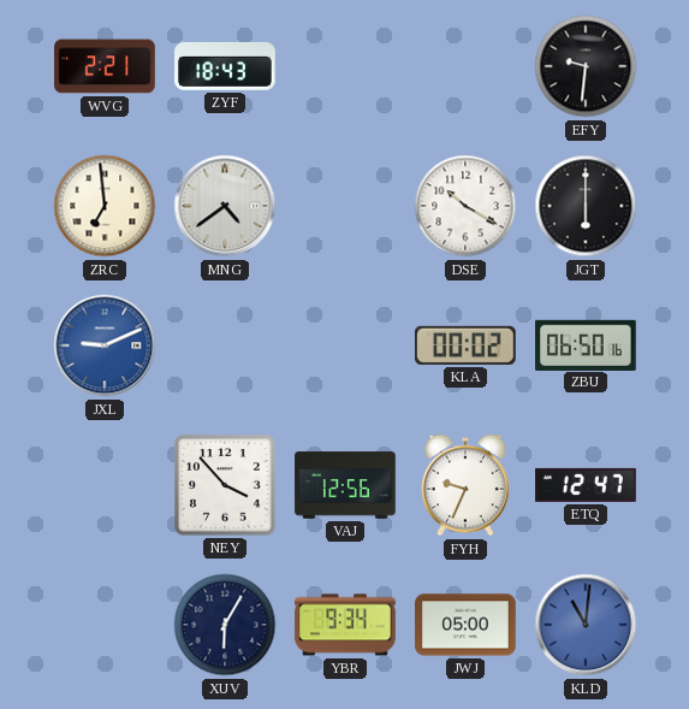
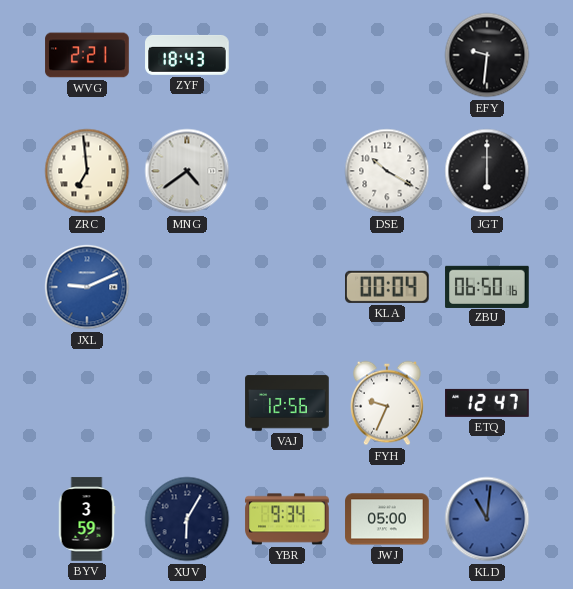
KLA: 00:02 -> 00:04
NEY: 3:53 -> none
BYV: none -> 3:59
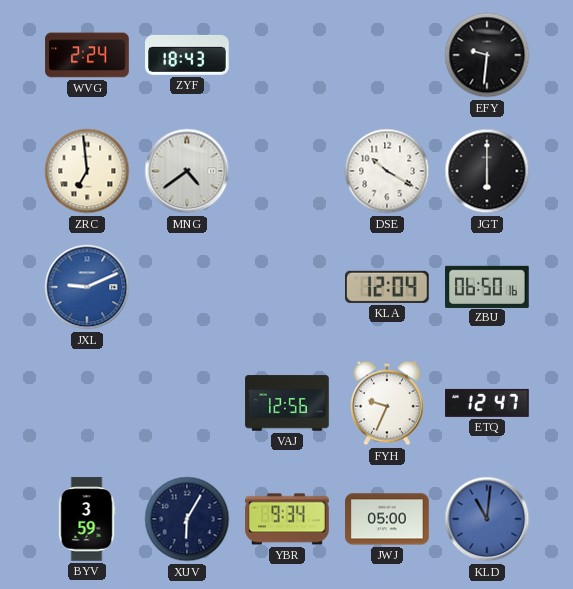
WVG: 2:21 -> 2:24
KLA: 00:04 -> 12:04
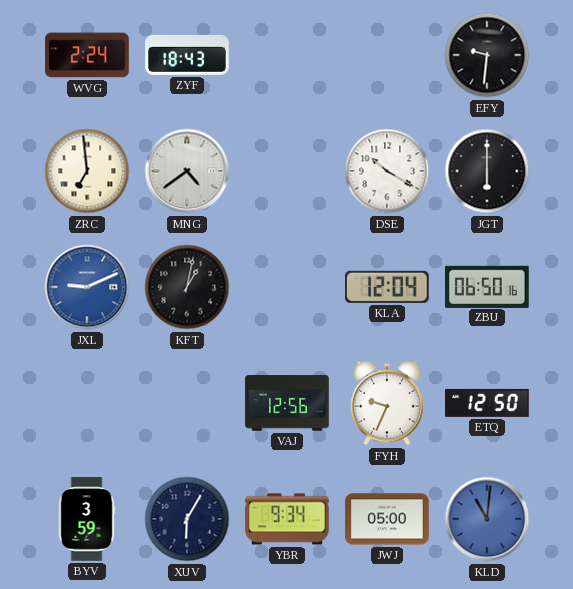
KFT: none -> 1:02
ETQ: 12:47 -> 12:50
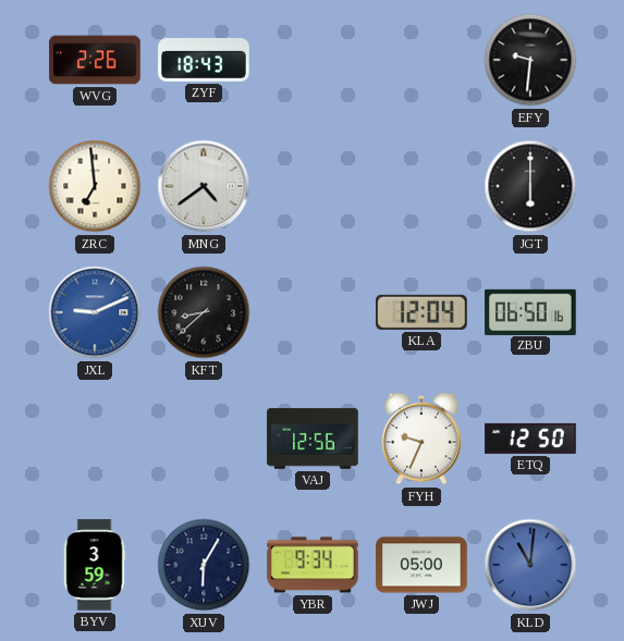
WVG: 2:24 -> 2:26
DSE: 10:20 -> none
KFT: 1:02 -> 8:38
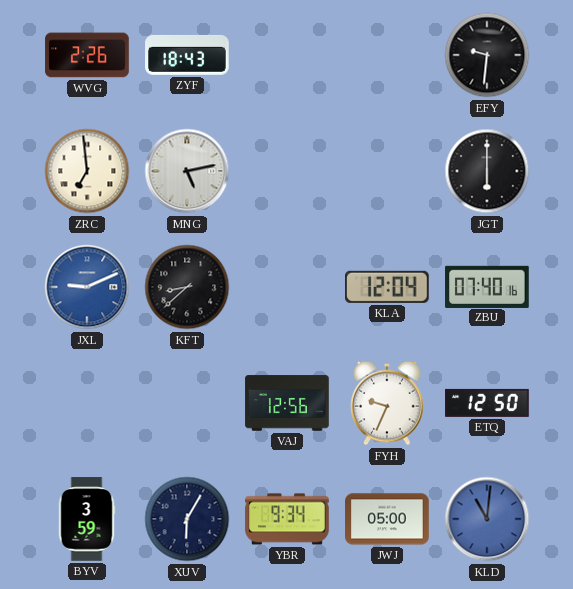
MNG: 4:39 -> 5:13
ZBU: 06:50 -> 07:40
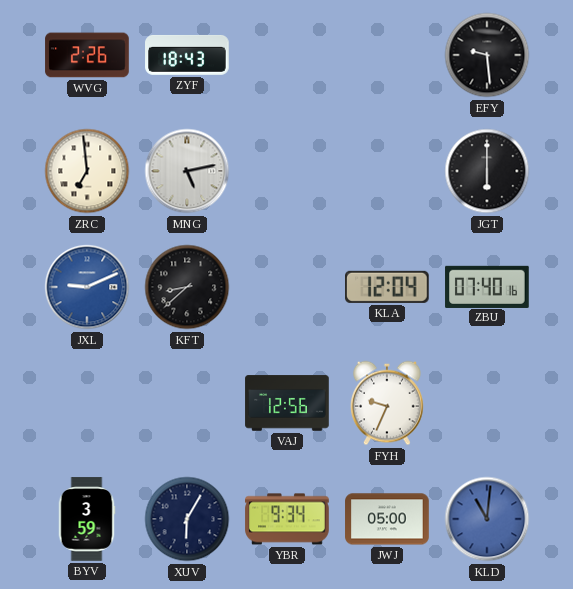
EFY: 9:31 -> 9:29
ETQ: 12:50 -> none
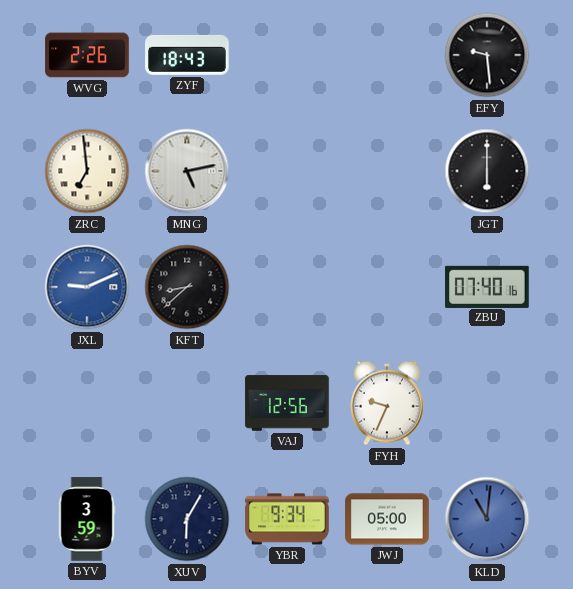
KLA: 12:04 -> none
